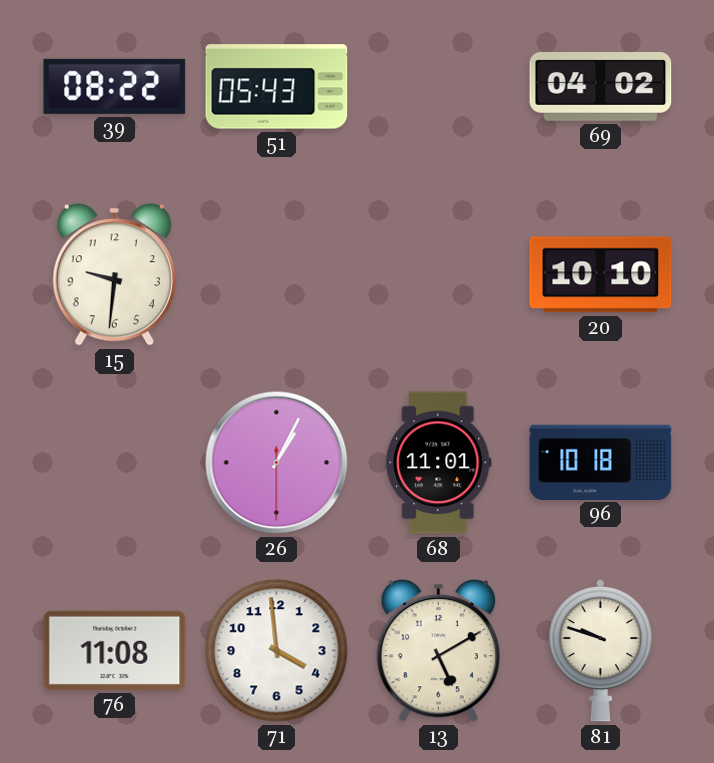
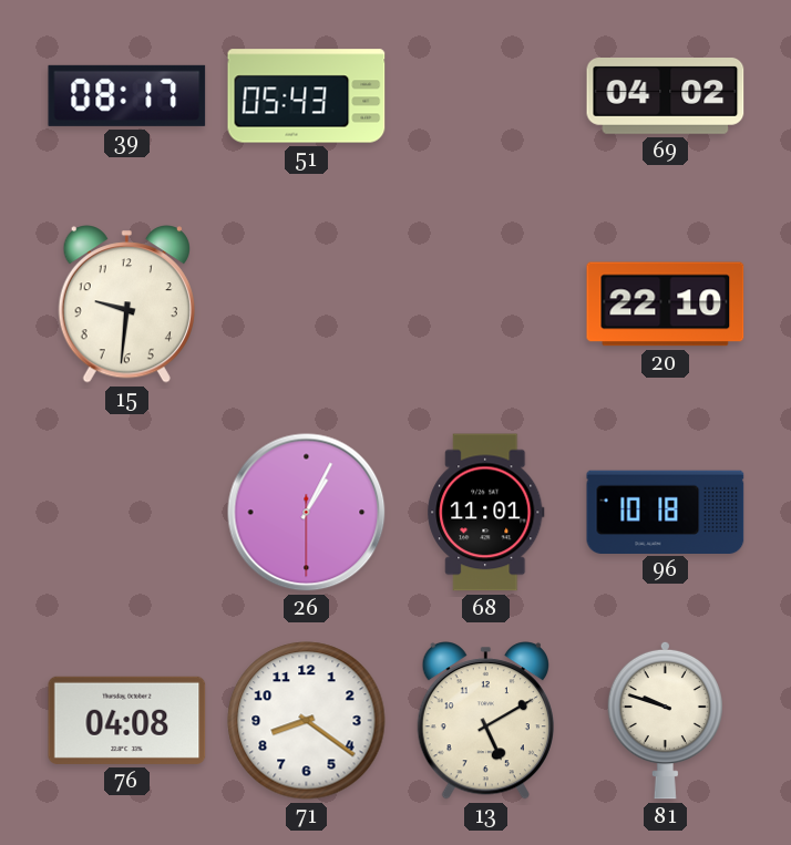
39: 08:22 -> 08:17
20: 10:10 -> 22:10
76: 11:08 -> 04:08
71: 3:59 -> 8:21
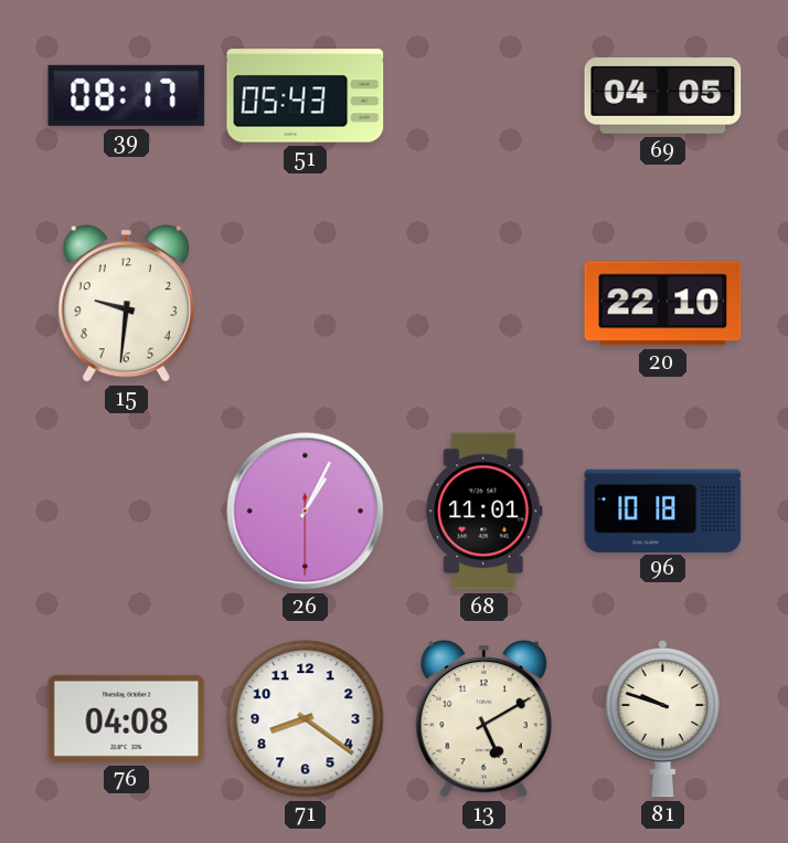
69: 04:02 -> 04:05
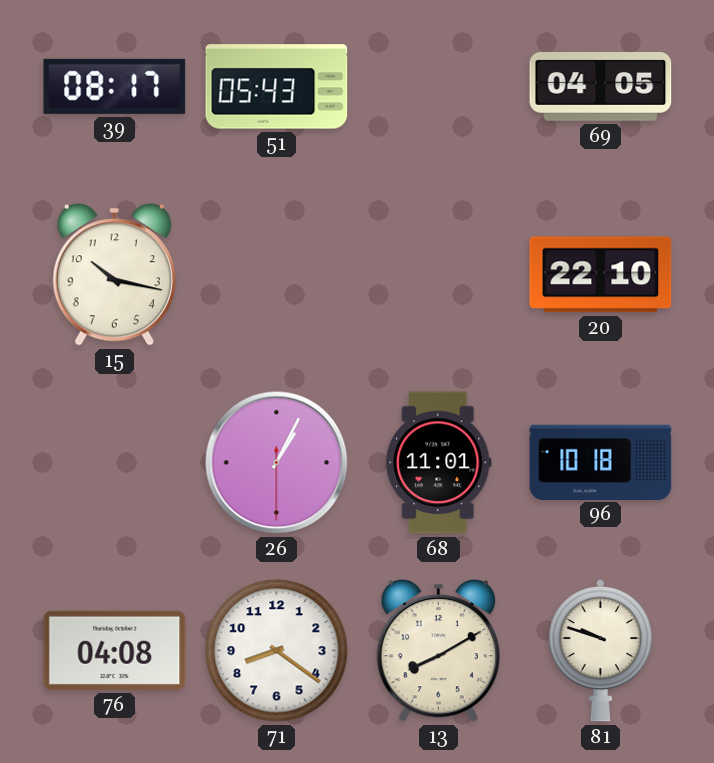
15: 9:31 -> 10:17
13: 5:10 -> 8:10
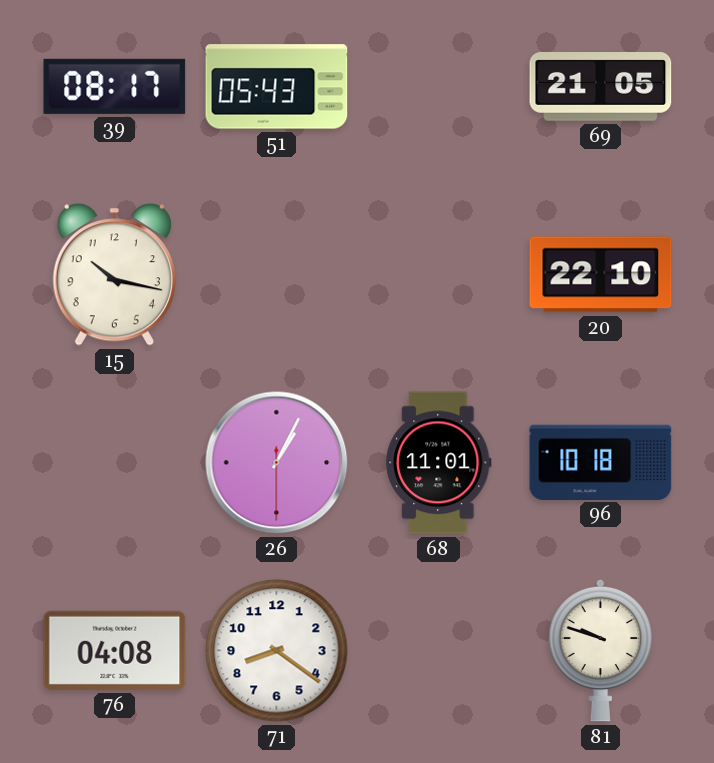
69: 04:05 -> 21:05
13: 8:10 -> none
